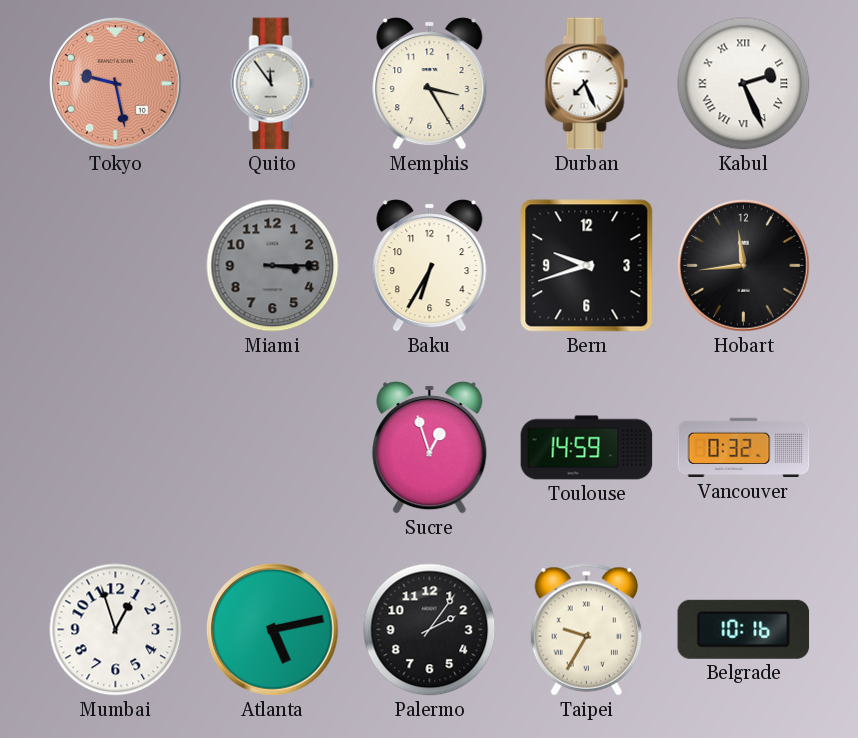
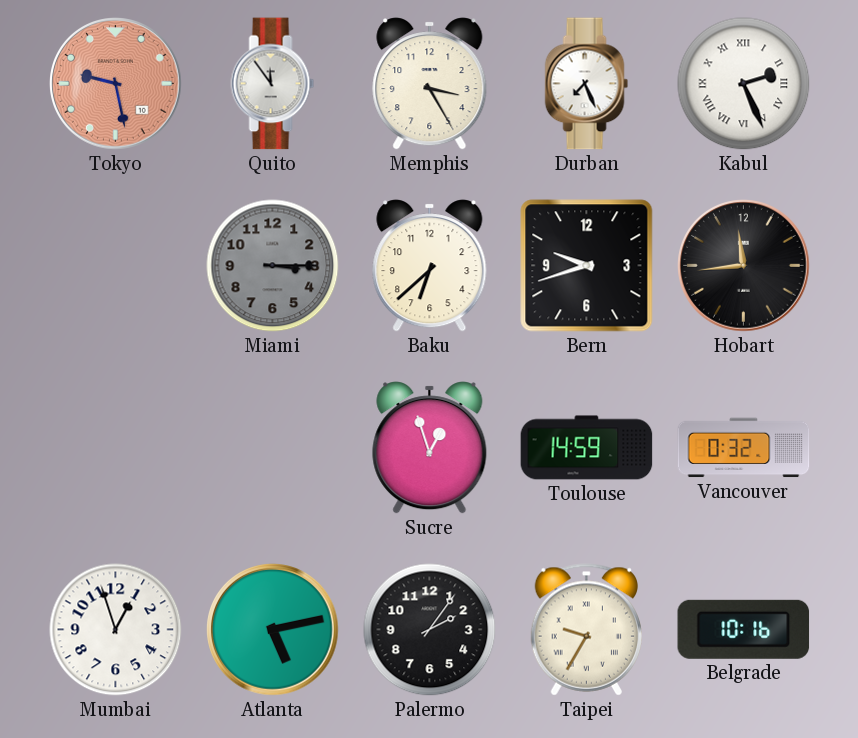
Baku: 6:35 -> 6:38
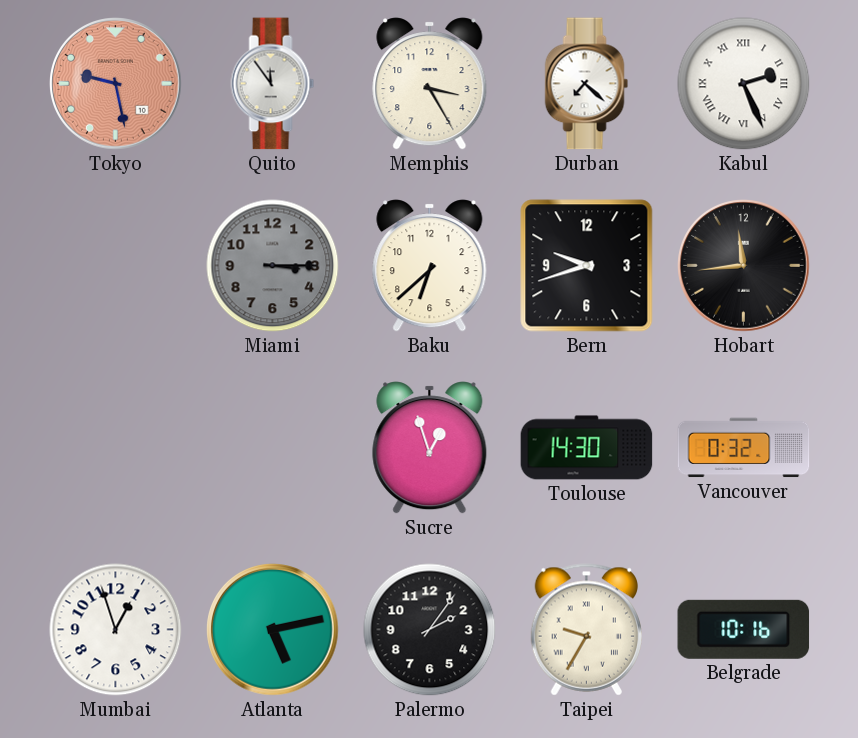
Durban: 7:26 -> 7:22
Toulouse: 14:59 -> 14:30
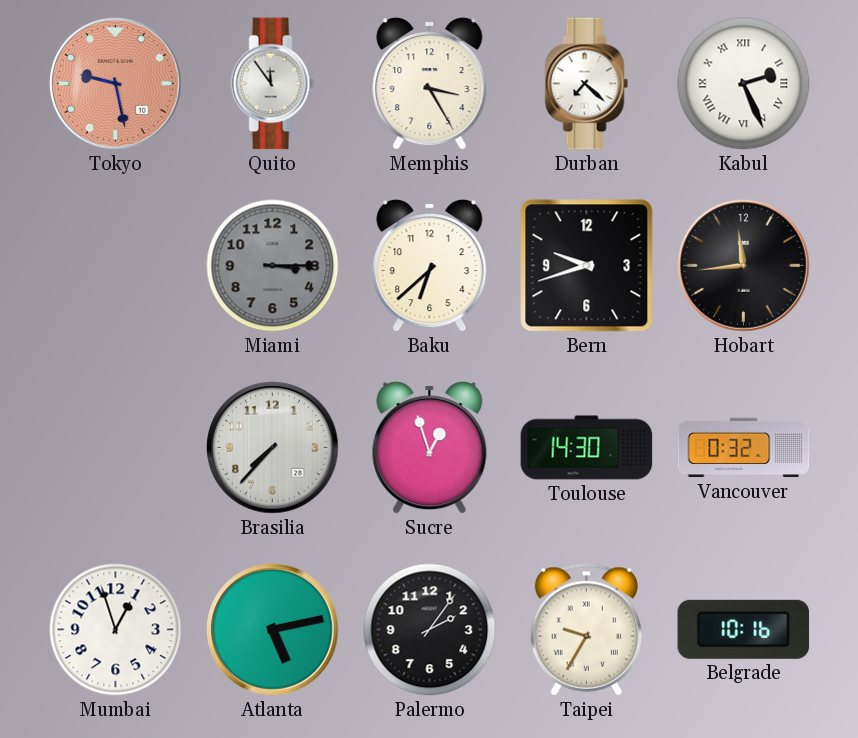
Brasilia: none -> 7:37
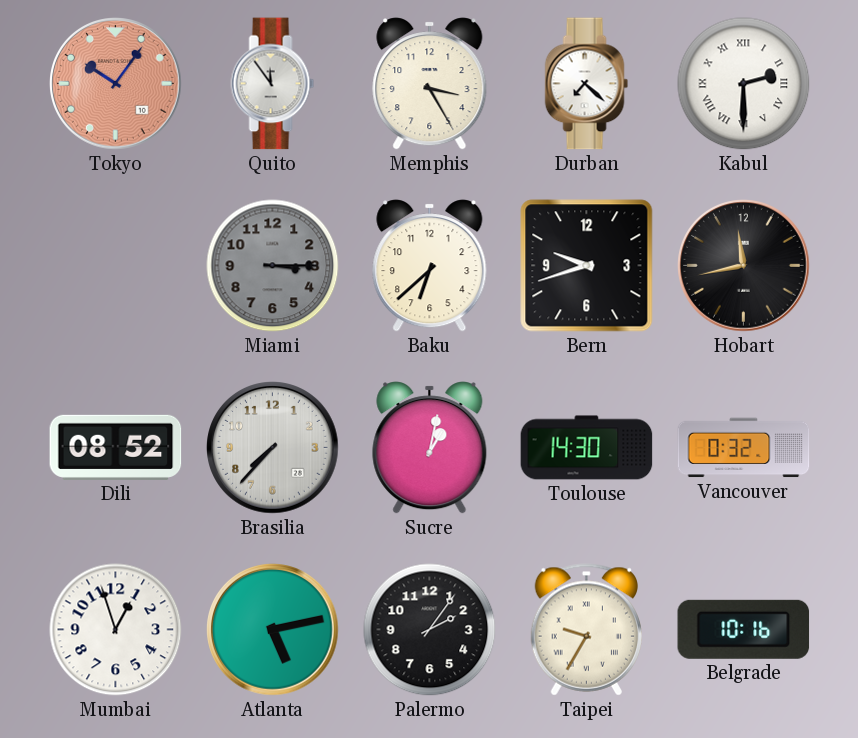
Tokyo: 9:28 -> 10:06
Kabul: 2:26 -> 2:30
Hobart: 11:44 -> 11:43
Dili: none -> 08:52
Sucre: 12:57 -> 1:02
